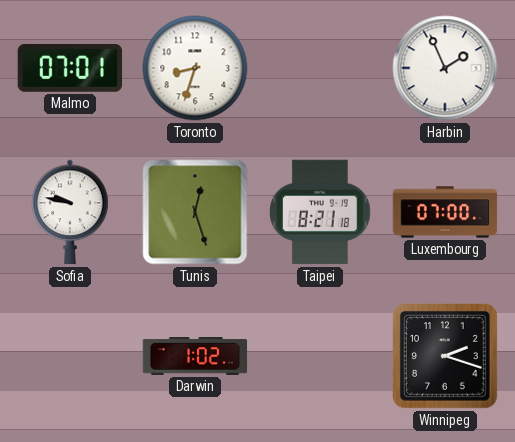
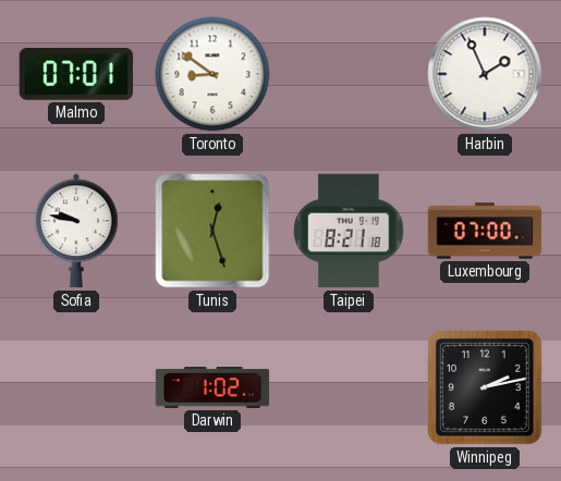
Toronto: 8:33 -> 8:51
Winnipeg: 2:18 -> 2:13
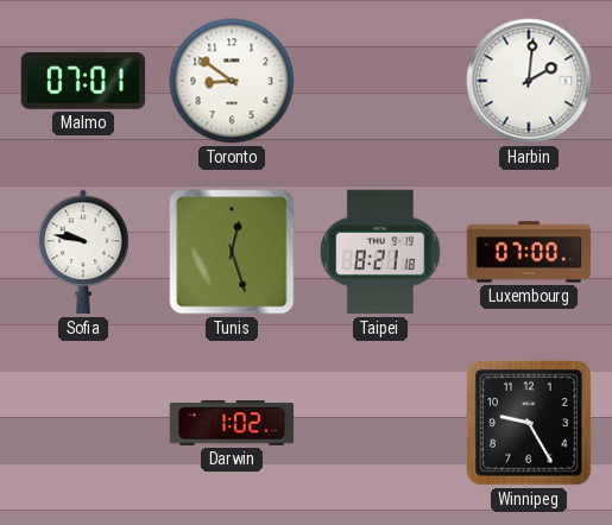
Harbin: 1:56 -> 2:01
Winnipeg: 2:13 -> 9:25
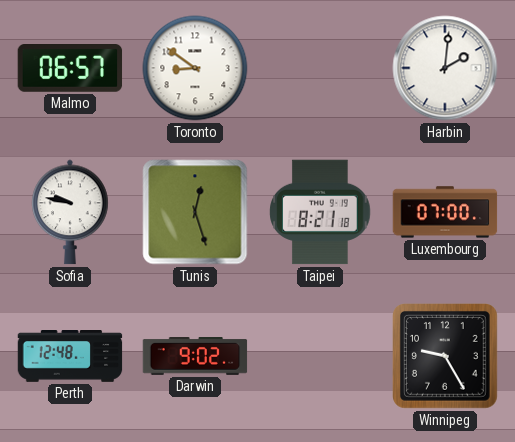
Malmo: 07:01 -> 06:57
Perth: none -> 12:48
Darwin: 1:02 -> 9:02
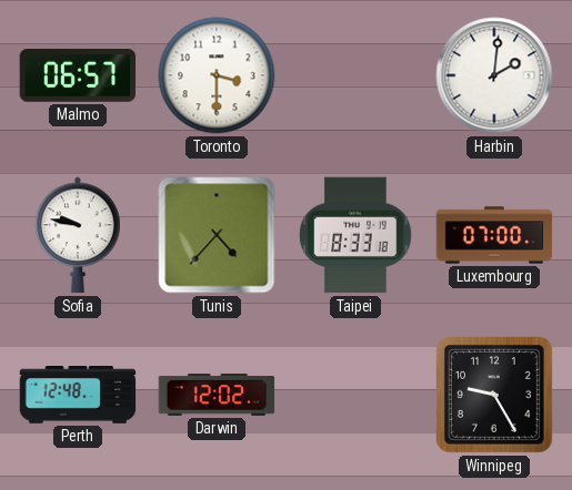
Toronto: 8:51 -> 3:30
Tunis: 12:27 -> 4:37
Taipei: 8:21 -> 8:33
Darwin: 9:02 -> 12:02
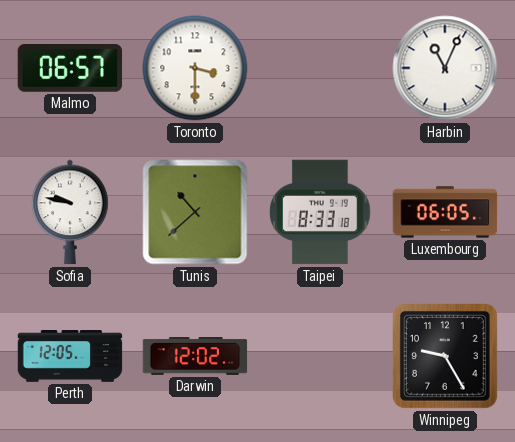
Harbin: 2:01 -> 11:04
Tunis: 4:37 -> 10:38
Luxembourg: 07:00 -> 06:05
Perth: 12:48 -> 12:05
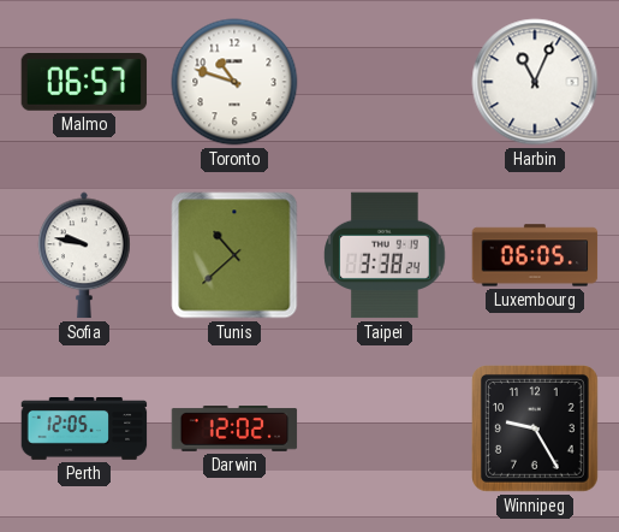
Toronto: 3:30 -> 10:48
Taipei: 8:33 -> 3:38
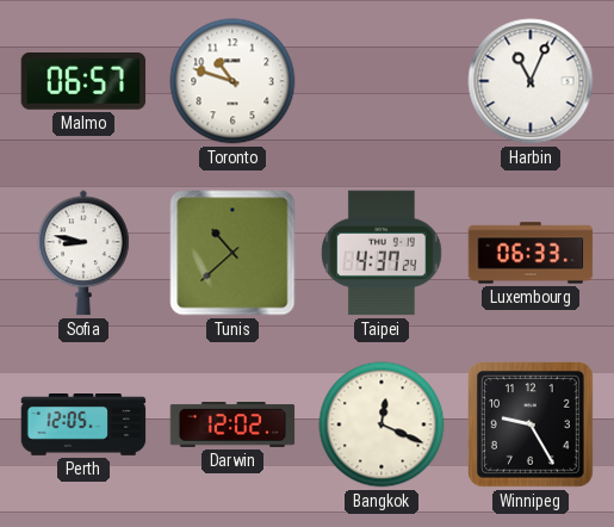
Sofia: 9:47 -> 8:47
Taipei: 3:38 -> 4:37
Luxembourg: 06:05 -> 06:33
Bangkok: none -> 12:19
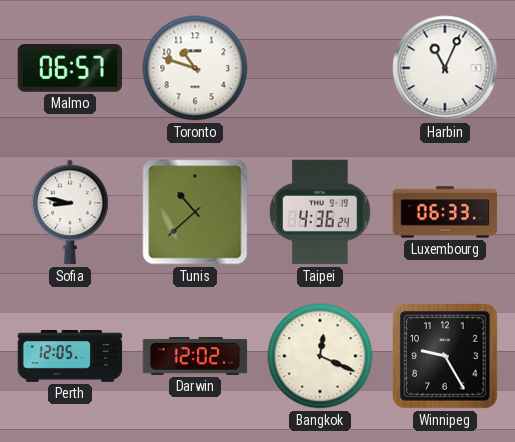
Taipei: 4:37 -> 4:36
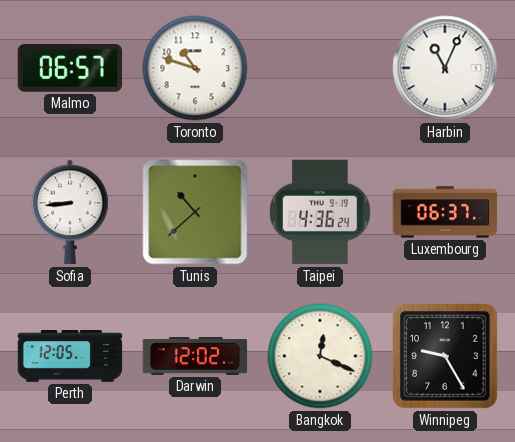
Sofia: 8:47 -> 8:44
Luxembourg: 06:33 -> 06:37
